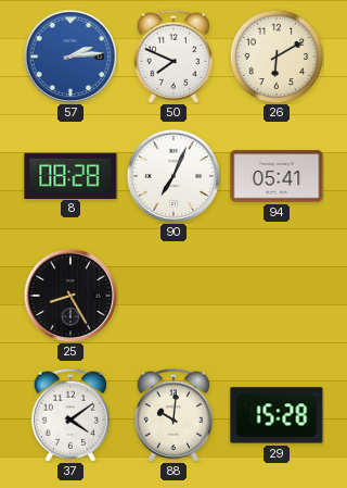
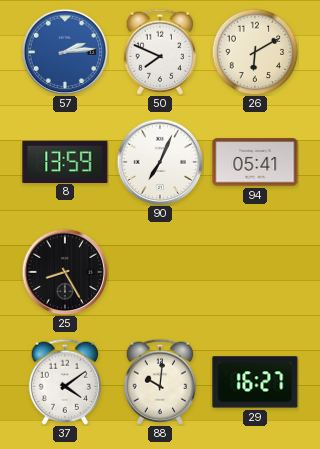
8: 08:28 -> 13:59
29: 15:28 -> 16:27
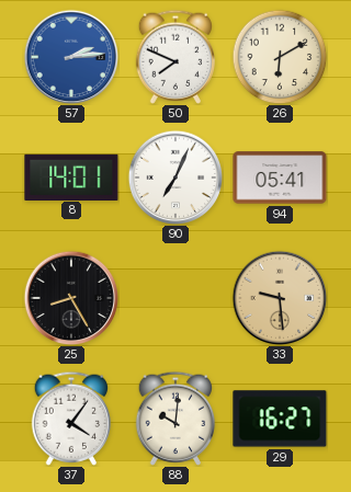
8: 13:59 -> 14:01
33: none -> 9:29
37: 4:09 -> 4:06
